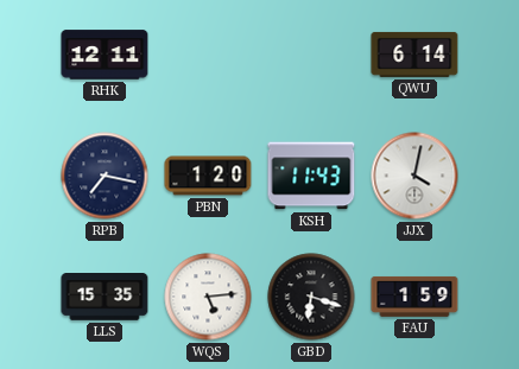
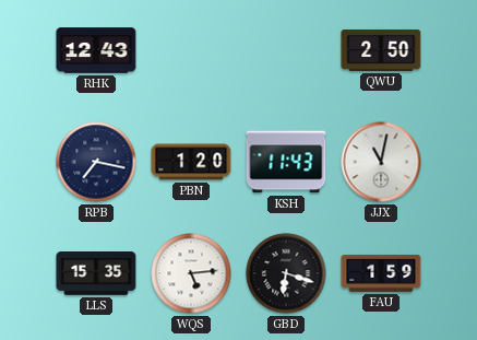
RHK: 12:11 -> 12:43
QWU: 6:14 -> 2:50
JJX: 4:02 -> 11:02
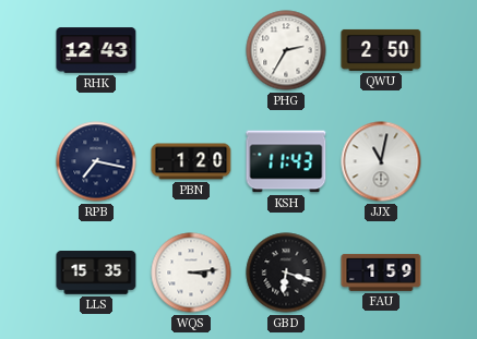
PHG: none -> 2:35
WQS: 5:14 -> 3:14
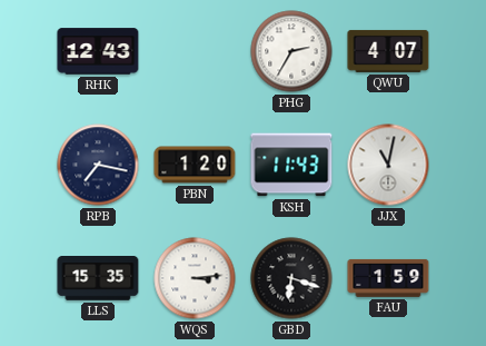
QWU: 2:50 -> 4:07
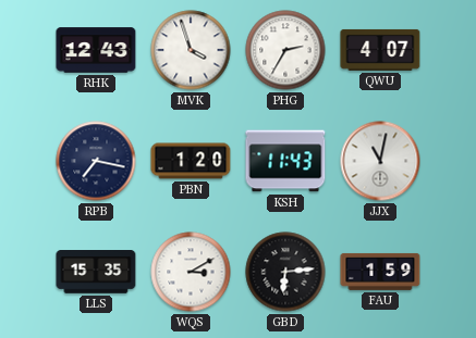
MVK: none -> 3:57
WQS: 3:14 -> 3:10
GBD: 6:18 -> 6:14
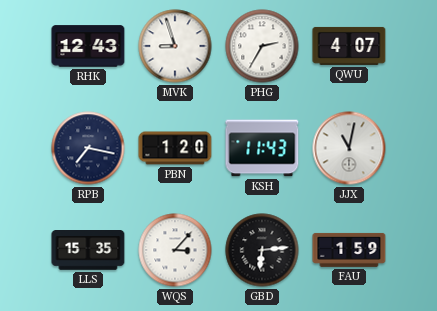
MVK: 3:57 -> 8:57
WQS: 3:10 -> 3:07
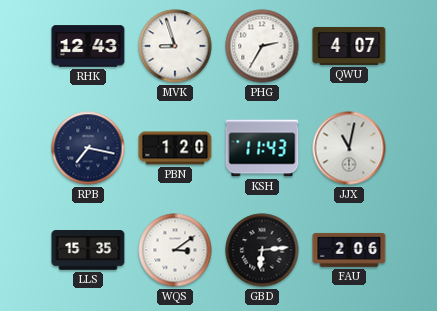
WQS: 3:07 -> 3:09
FAU: 1:59 -> 2:06
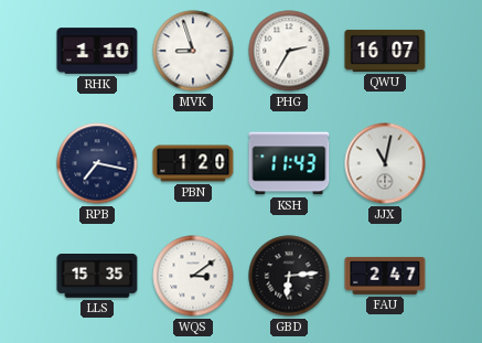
RHK: 12:43 -> 1:10
QWU: 4:07 -> 16:07
FAU: 2:06 -> 2:47
